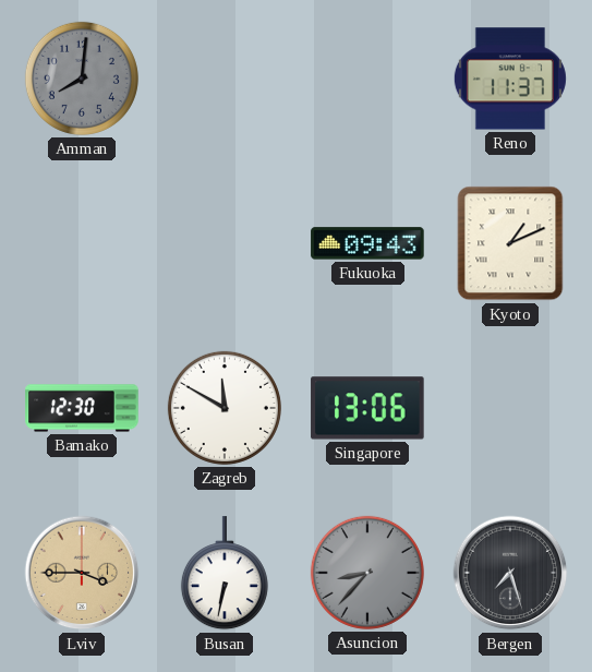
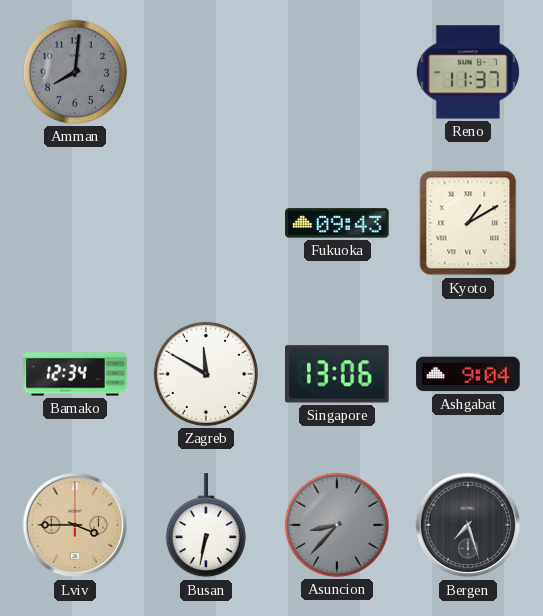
Kyoto: 1:11 -> 1:10
Bamako: 12:30 -> 12:34
Ashgabat: none -> 9:04
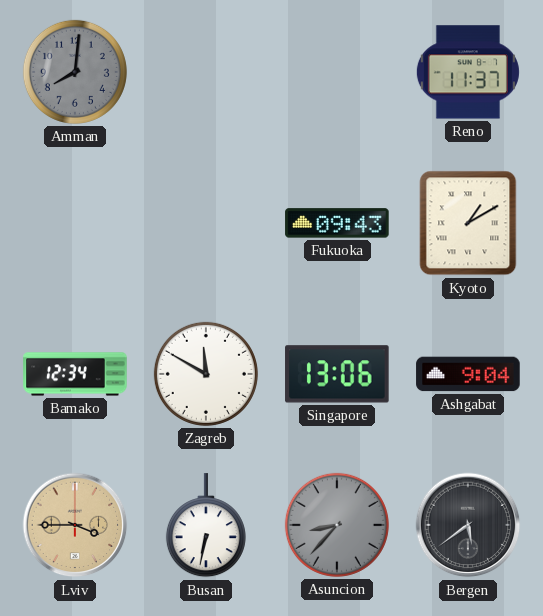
Bergen: 7:27 -> 5:39
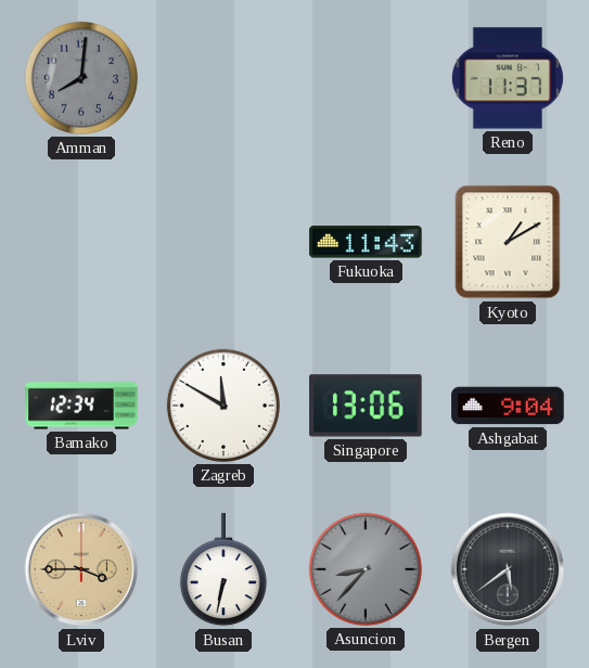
Fukuoka: 09:43 -> 11:43
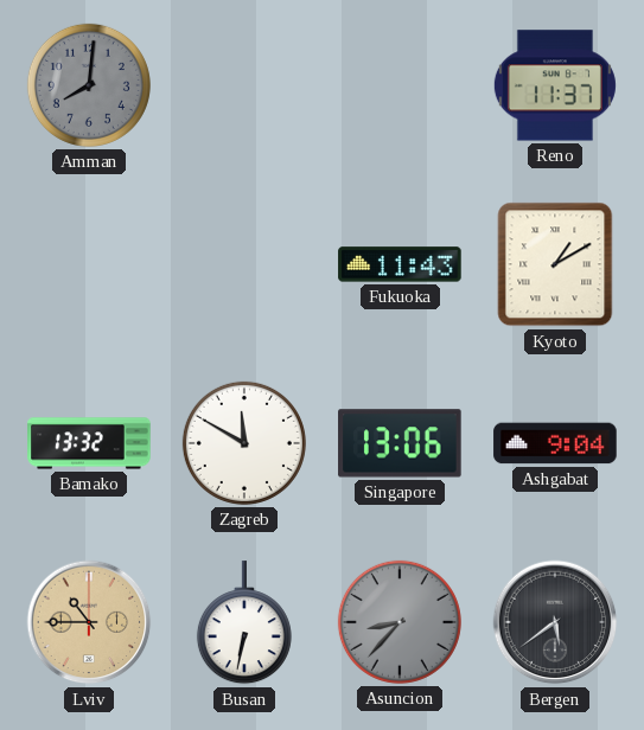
Bamako: 12:34 -> 13:32
Lviv: 3:45 -> 10:45
